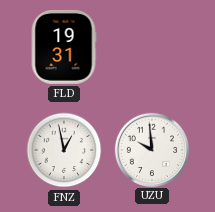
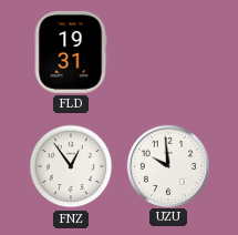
FNZ: 12:58 -> 12:54
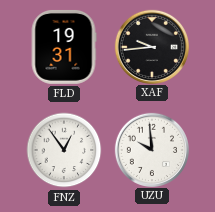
XAF: none -> 9:44
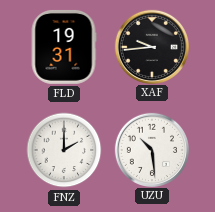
FNZ: 12:54 -> 2:00
UZU: 9:59 -> 10:29
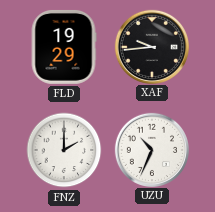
FLD: 19:31 -> 19:29
UZU: 10:29 -> 10:34
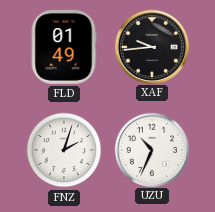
FLD: 19:29 -> 01:49
FNZ: 2:00 -> 2:03
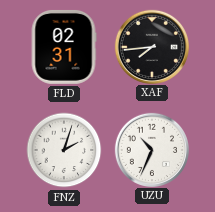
FLD: 01:49 -> 02:31
XAF: 9:44 -> 7:44
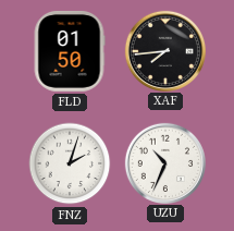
FLD: 02:31 -> 01:50
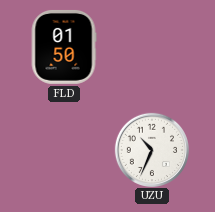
XAF: 7:44 -> none
FNZ: 2:03 -> none
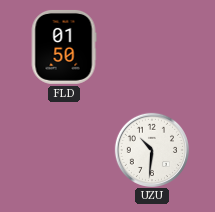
UZU: 10:34 -> 10:31
